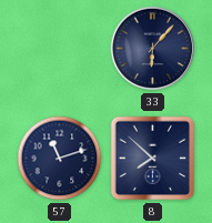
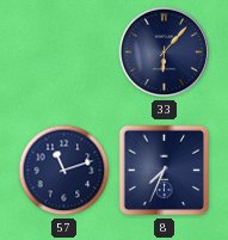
8: 7:52 -> 7:34
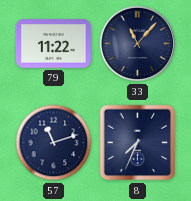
79: none -> 11:22
33: 6:07 -> 11:07
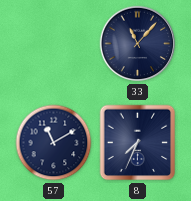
79: 11:22 -> none
57: 11:12 -> 11:10
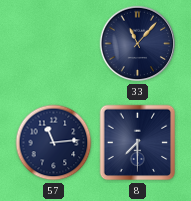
57: 11:10 -> 11:14
8: 7:34 -> 7:30
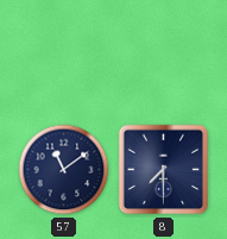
33: 11:07 -> none
57: 11:14 -> 11:09
